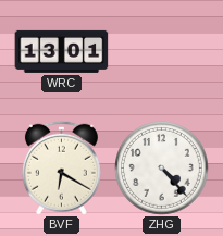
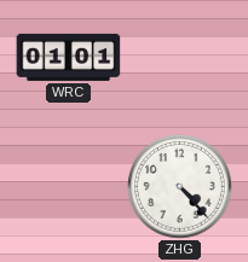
WRC: 13:01 -> 01:01
BVF: 6:20 -> none
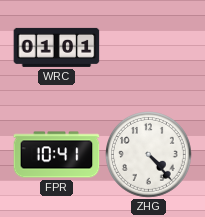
FPR: none -> 10:41
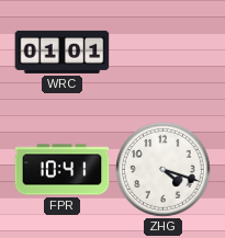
ZHG: 4:23 -> 4:18
